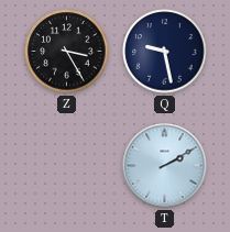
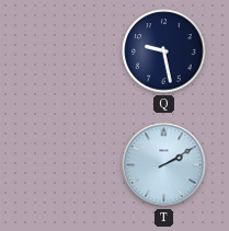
Z: 3:25 -> none
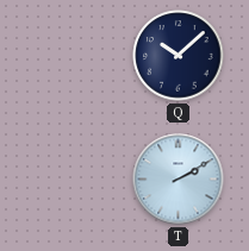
Q: 9:28 -> 10:08
